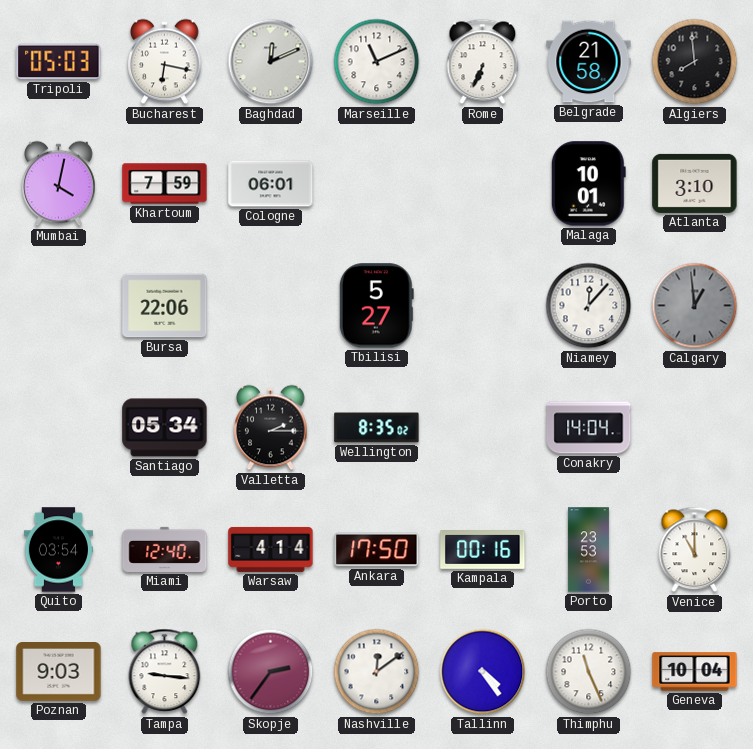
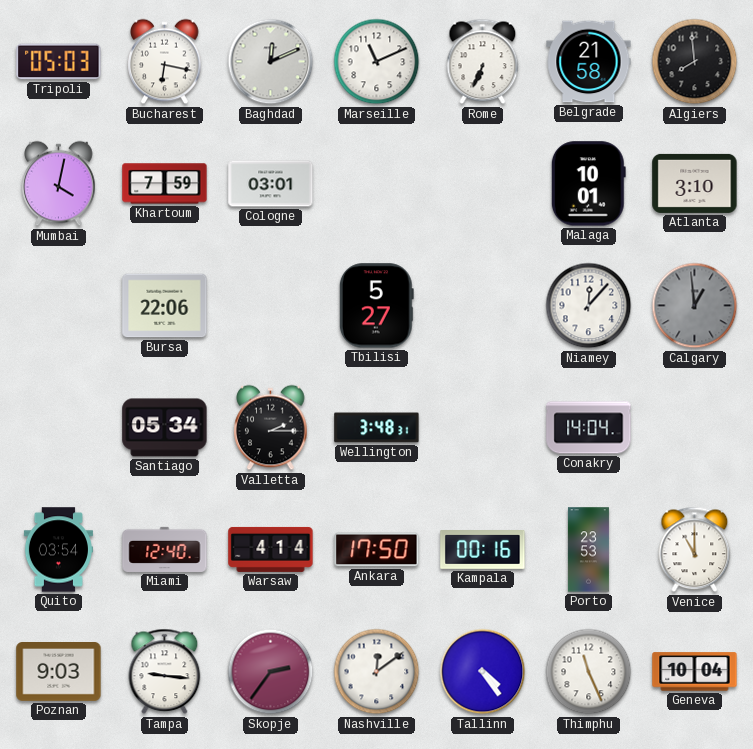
Cologne: 06:01 -> 03:01
Wellington: 8:35 -> 3:48
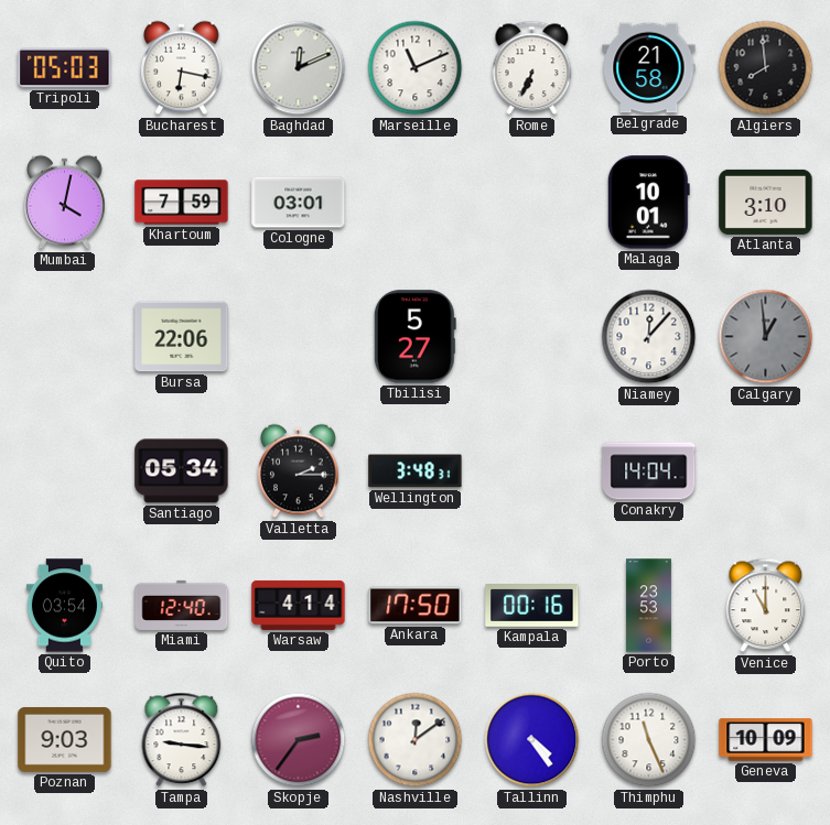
Geneva: 10:04 -> 10:09
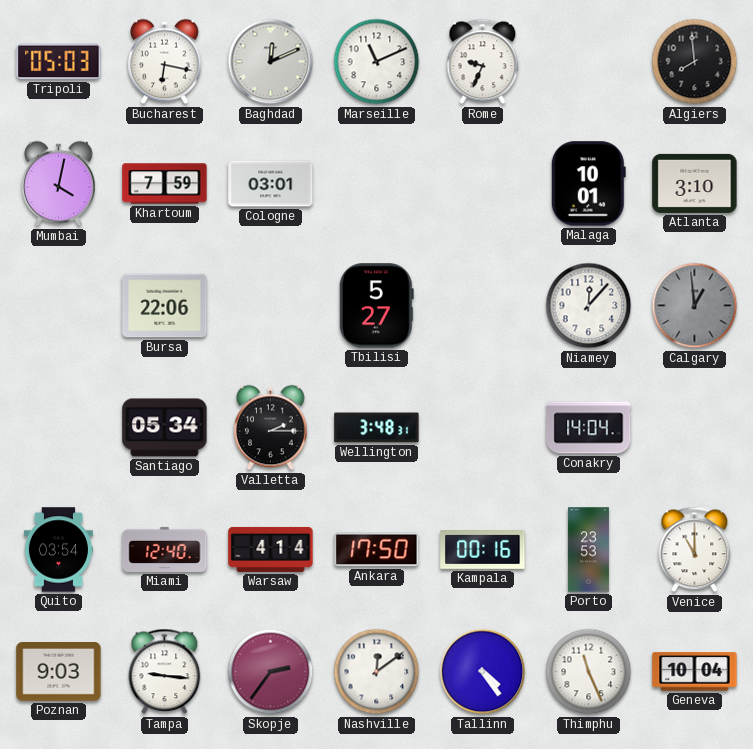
Rome: 6:34 -> 9:34
Belgrade: 21:58 -> none
Geneva: 10:09 -> 10:04
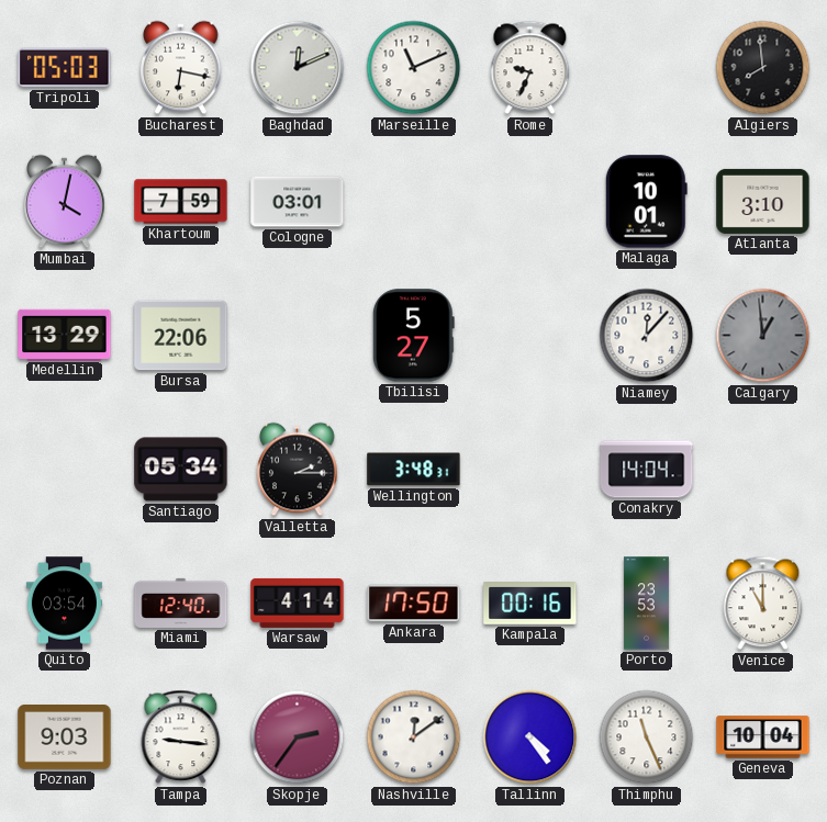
Medellin: none -> 13:29
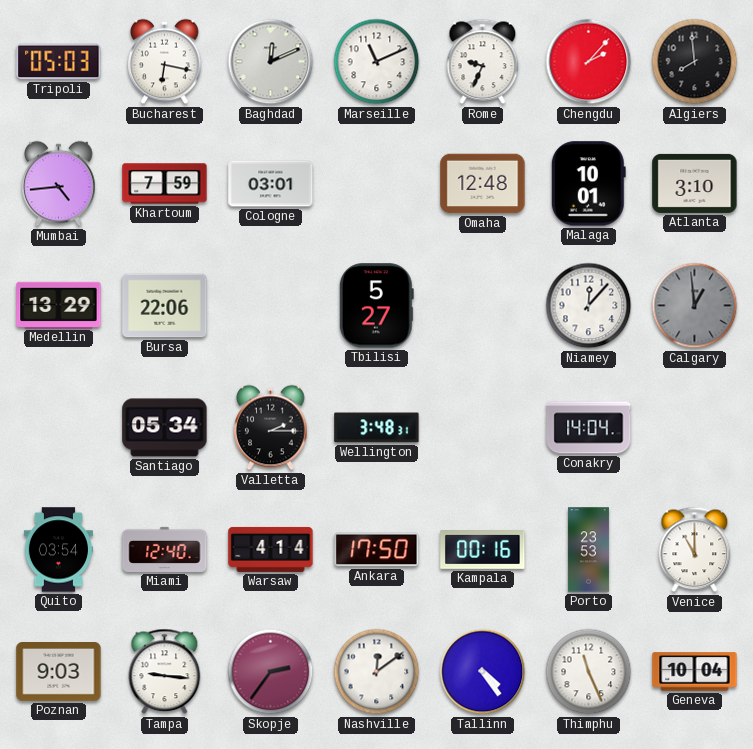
Chengdu: none -> 2:07
Mumbai: 4:02 -> 4:44
Omaha: none -> 12:48
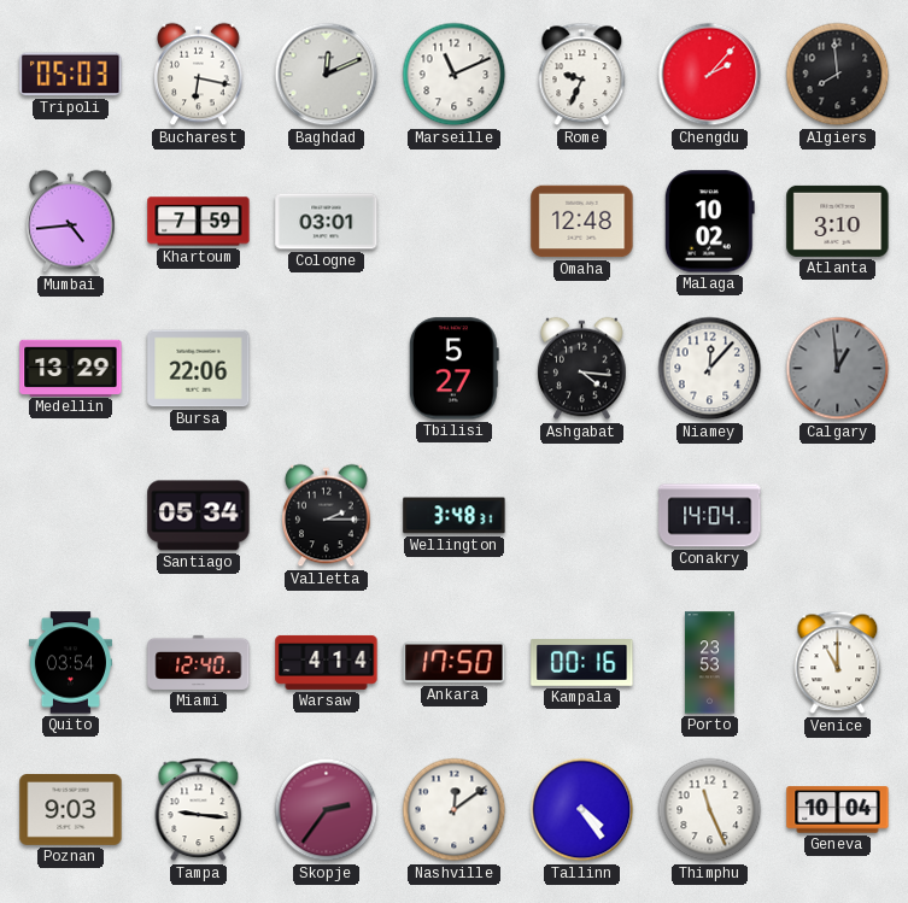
Malaga: 10:01 -> 10:02
Ashgabat: none -> 4:16
